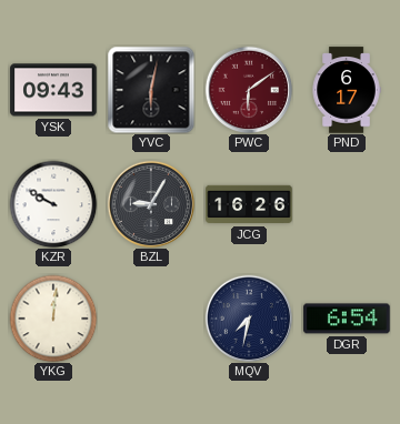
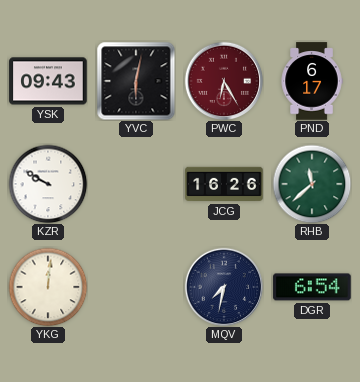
PWC: 6:09 -> 6:25
BZL: 9:05 -> none
RHB: none -> 11:38
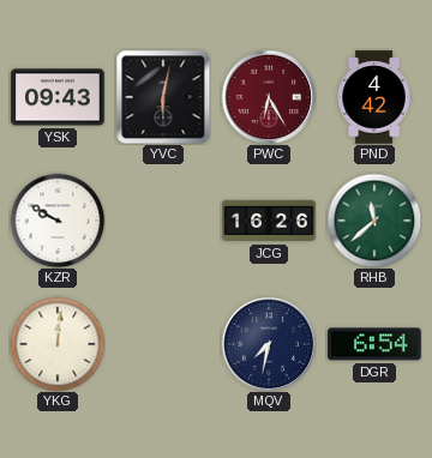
PND: 6:17 -> 4:42
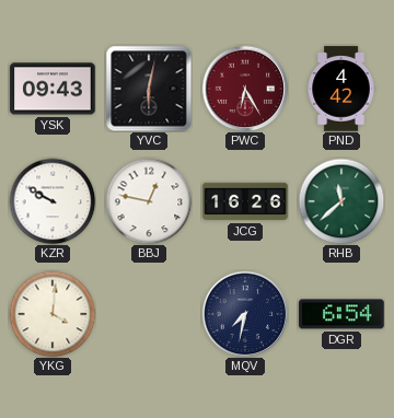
BBJ: none -> 12:47
YKG: 12:01 -> 4:01
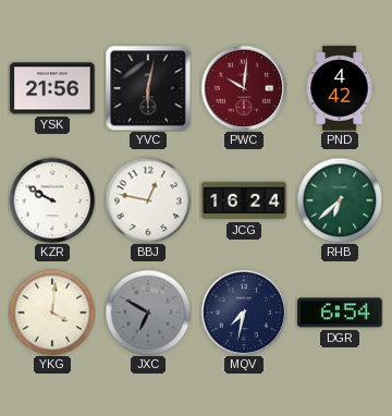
YSK: 09:43 -> 21:56
PWC: 6:25 -> 10:01
JCG: 16:26 -> 16:24
RHB: 11:38 -> 6:38
JXC: none -> 6:50
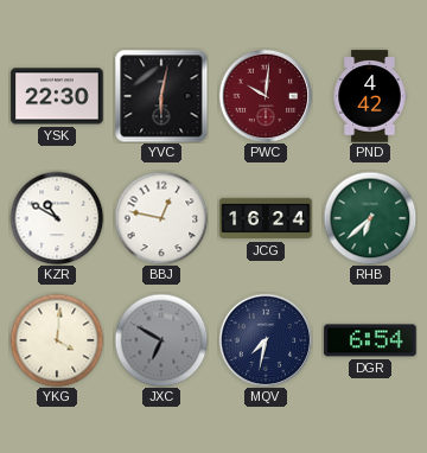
YSK: 21:56 -> 22:30
KZR: 9:50 -> 10:50
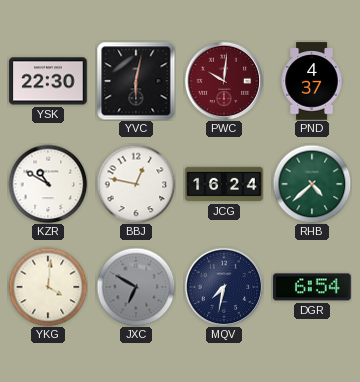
PND: 4:42 -> 4:37
RHB: 6:38 -> 4:38
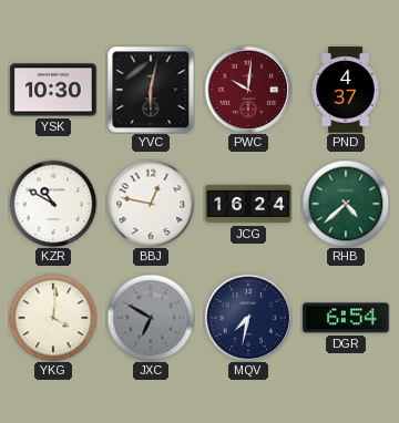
YSK: 22:30 -> 10:30
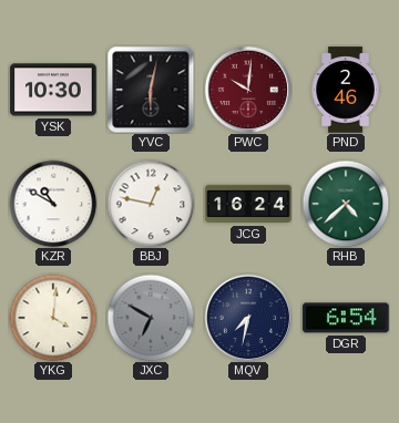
PND: 4:37 -> 2:46
